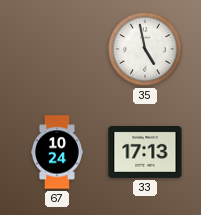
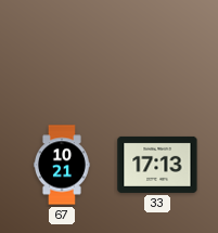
35: 4:58 -> none
67: 10:24 -> 10:21
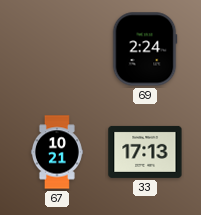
69: none -> 2:24
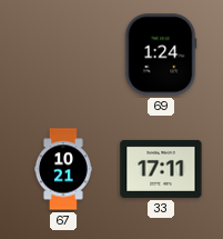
69: 2:24 -> 1:24
33: 17:13 -> 17:11
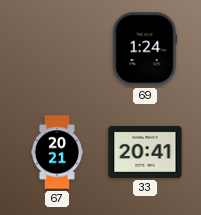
67: 10:21 -> 20:21
33: 17:11 -> 20:41
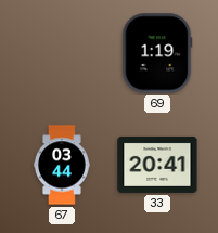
69: 1:24 -> 1:19
67: 20:21 -> 03:44
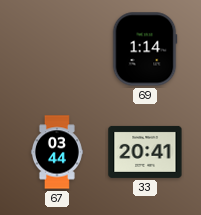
69: 1:19 -> 1:14
